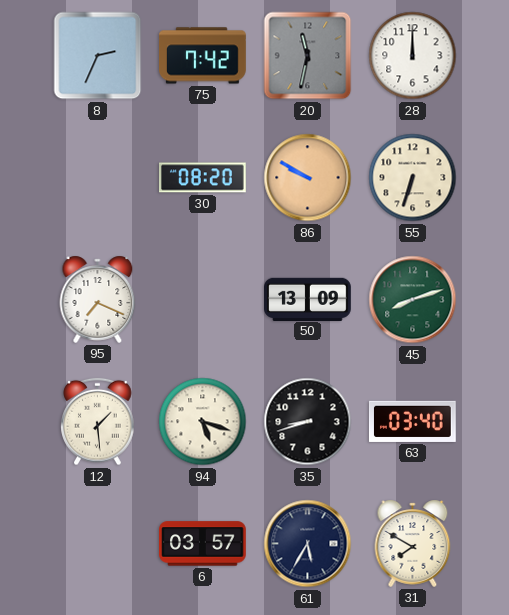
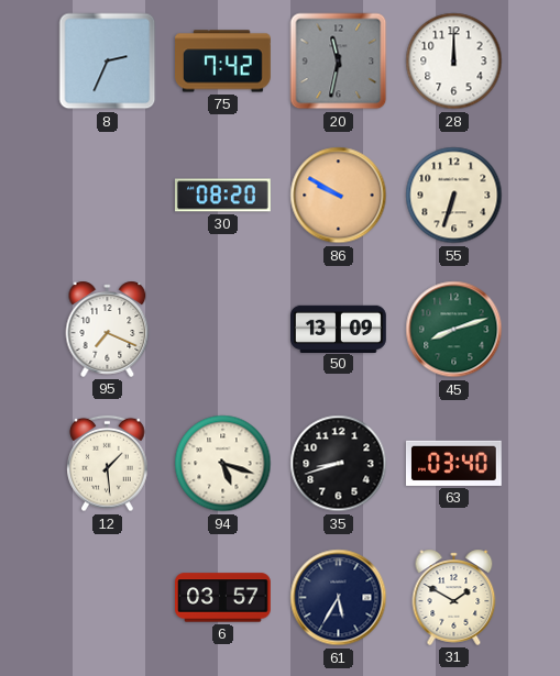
31: 7:50 -> 1:50
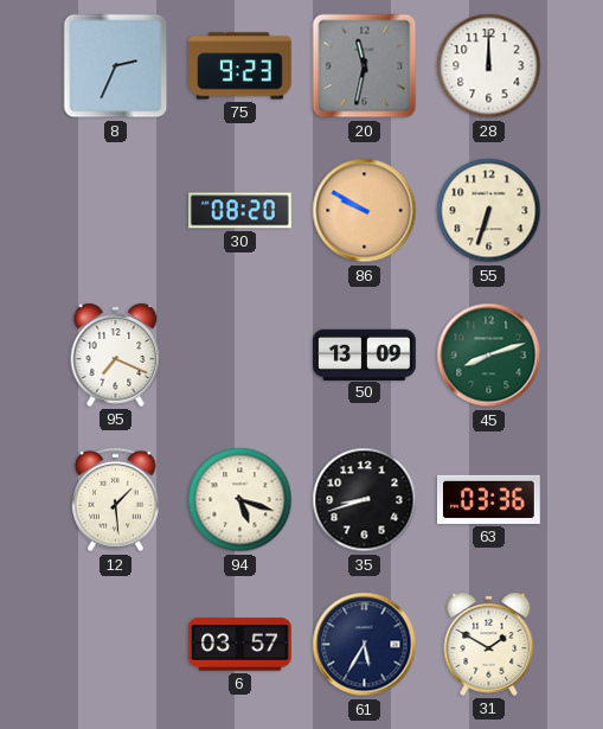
75: 7:42 -> 9:23
63: 03:40 -> 03:36
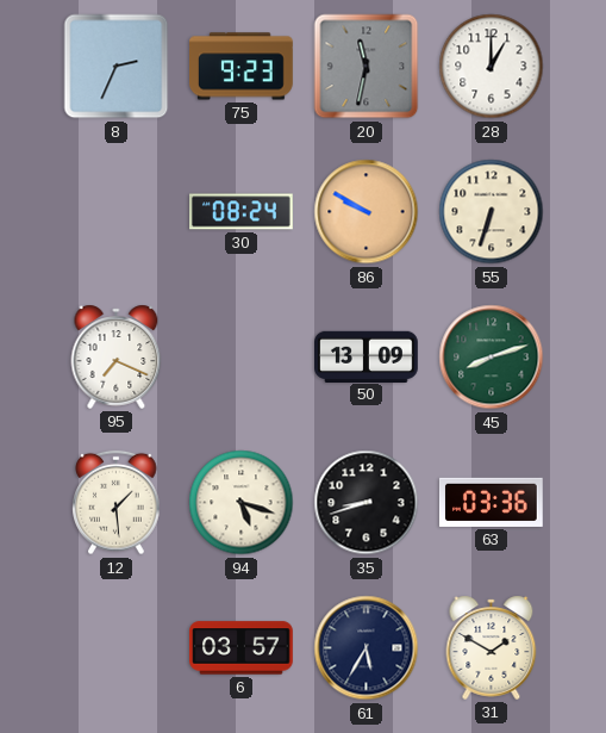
28: 12:00 -> 1:00
30: 08:20 -> 08:24
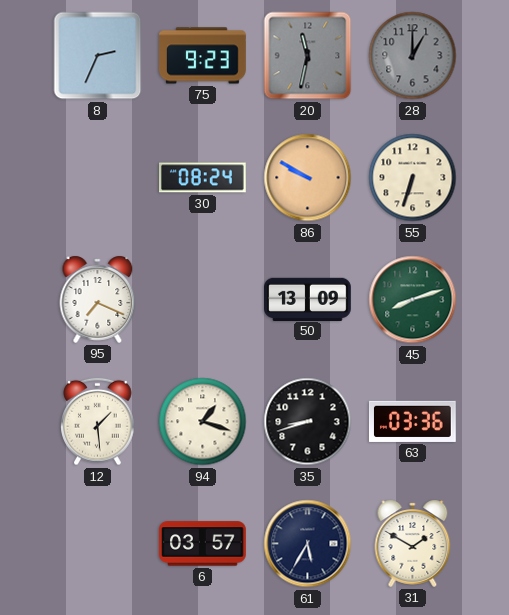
28 dial: white -> grey
94: 5:18 -> 1:18
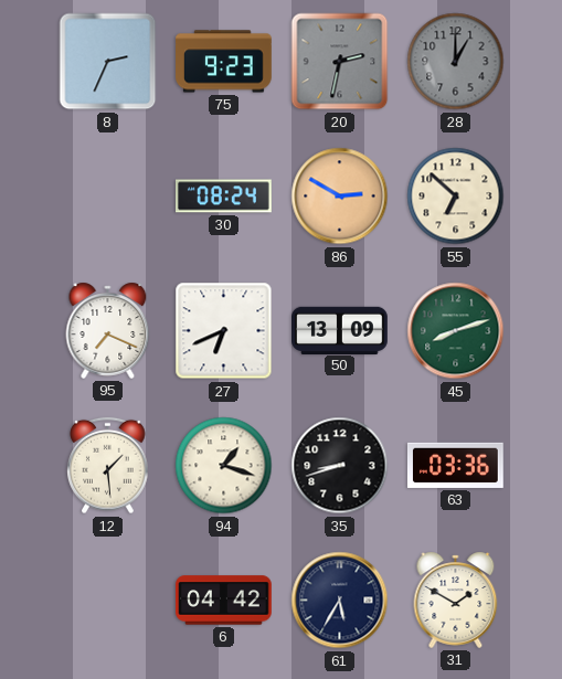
20: 11:32 -> 2:32
86: 9:50 -> 2:50
55: 6:33 -> 6:52
27: none -> 6:41
6: 03:57 -> 04:42
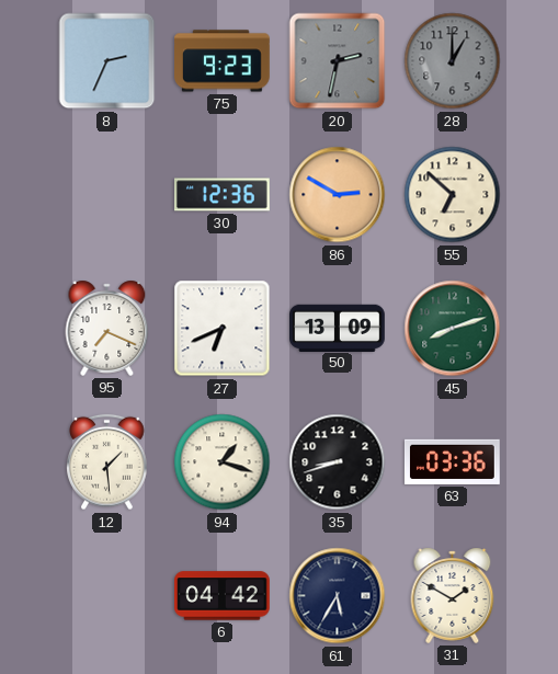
30: 08:24 -> 12:36
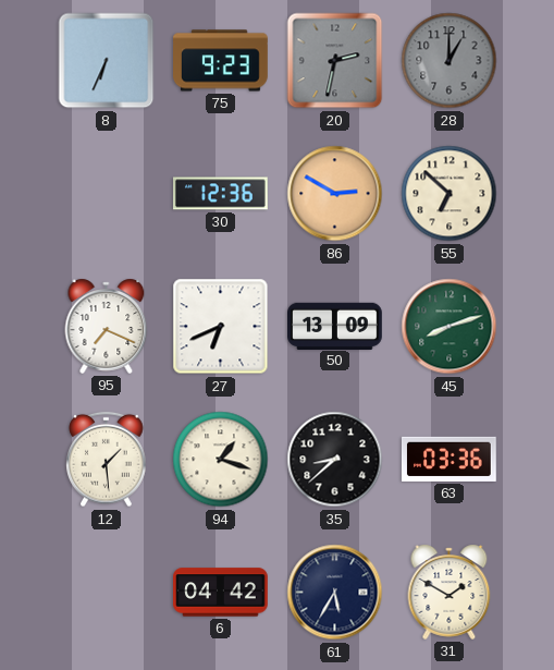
8: 2:34 -> 6:34
35: 8:42 -> 8:38
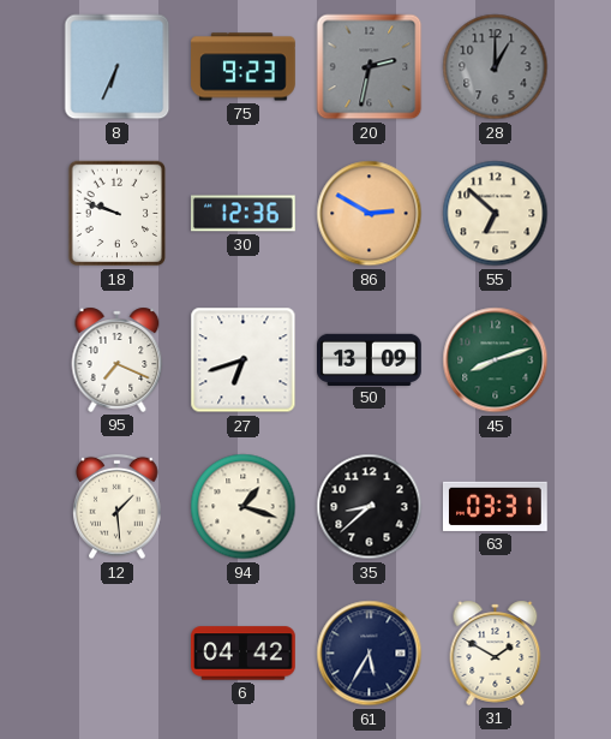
18: none -> 9:48
27: 6:41 -> 6:42
63: 03:36 -> 03:31
